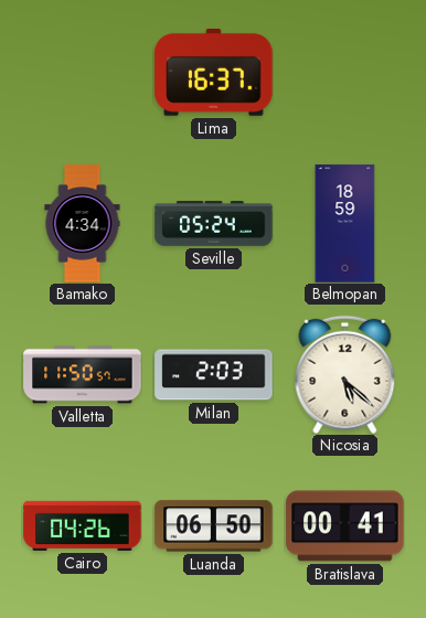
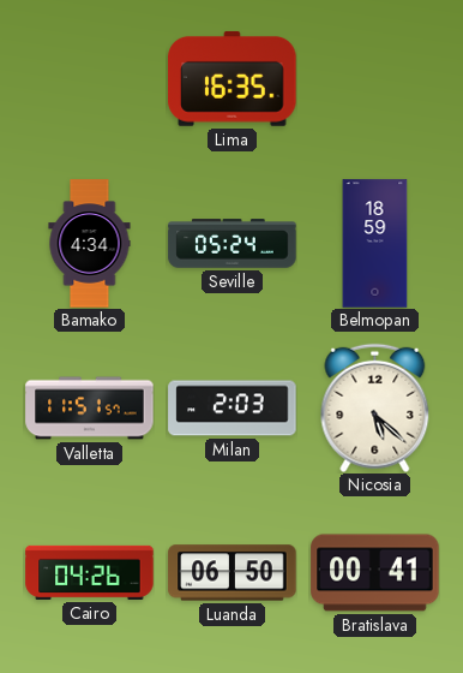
Lima: 16:37 -> 16:35
Valletta: 11:50 -> 11:51
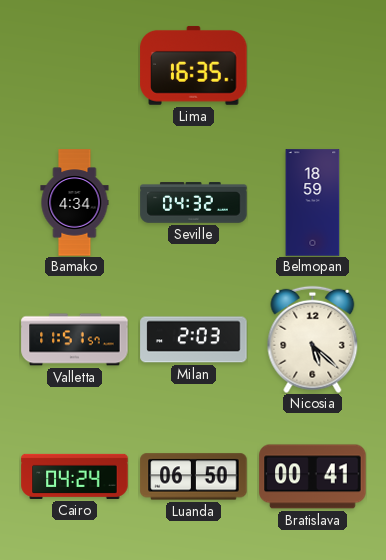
Seville: 05:24 -> 04:32
Cairo: 04:26 -> 04:24
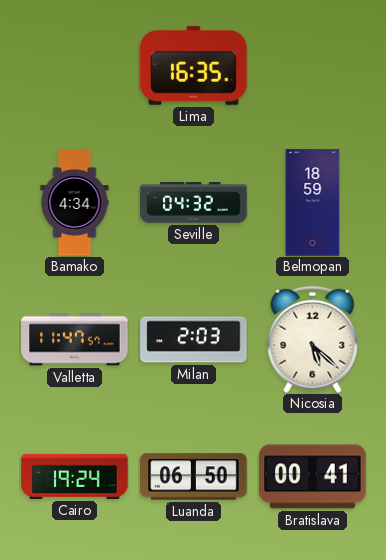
Valletta: 11:51 -> 11:47
Cairo: 04:24 -> 19:24
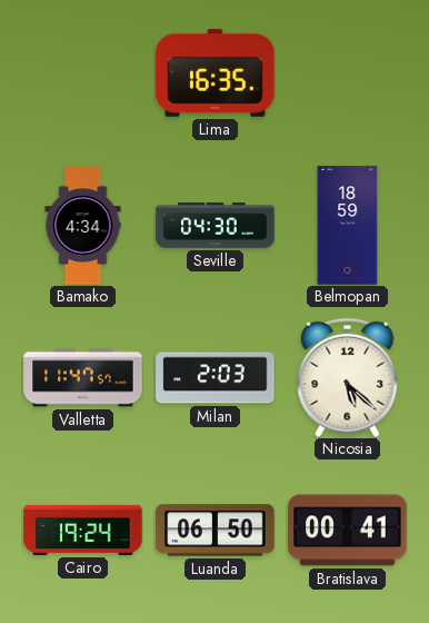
Seville: 04:32 -> 04:30
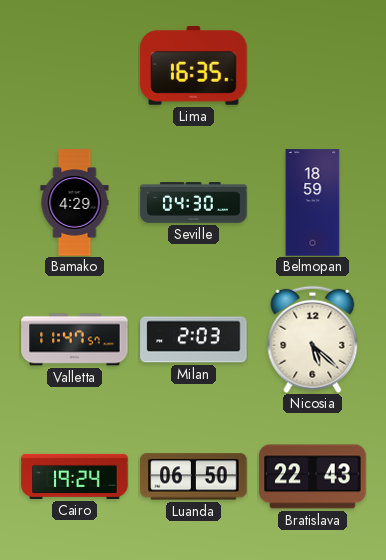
Bamako: 4:34 -> 4:29
Bratislava: 00:41 -> 22:43
